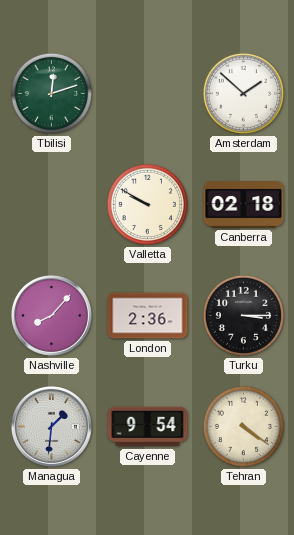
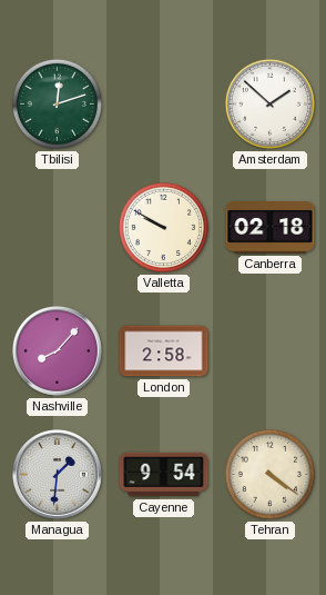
London: 2:36 -> 2:58
Turku: 3:15 -> none
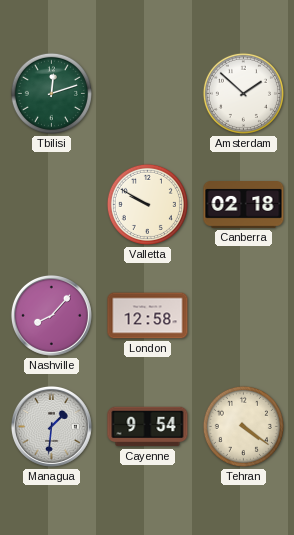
London: 2:58 -> 12:58
